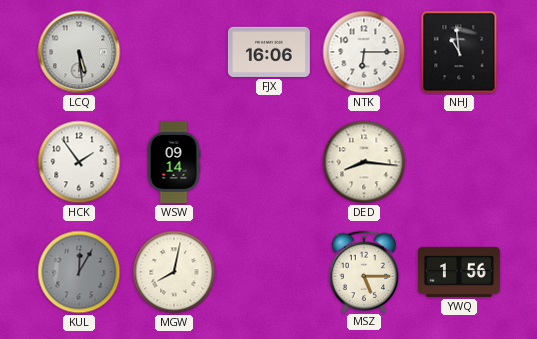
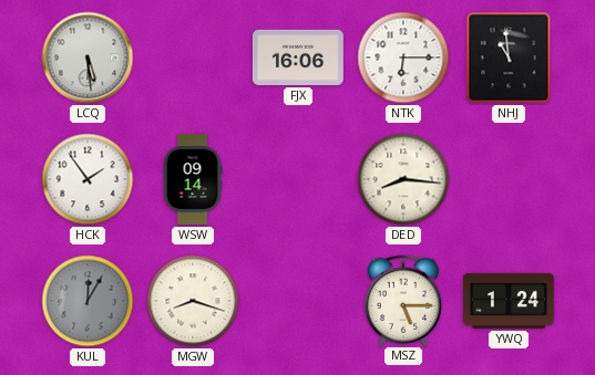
MGW: 8:02 -> 8:18
YWQ: 1:56 -> 1:24
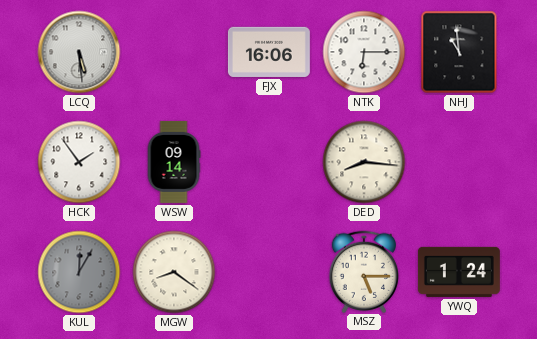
MGW: 8:18 -> 8:21
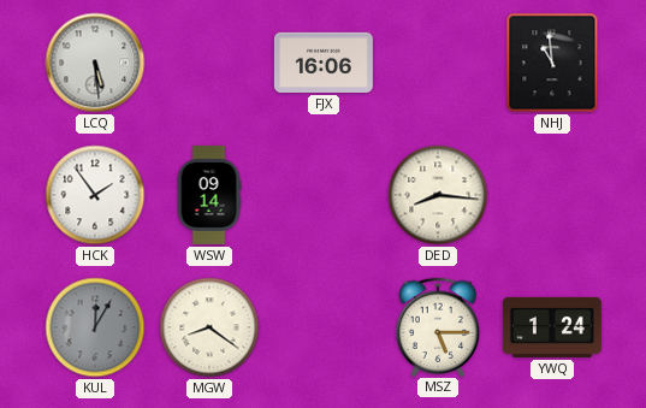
NTK: 6:15 -> none
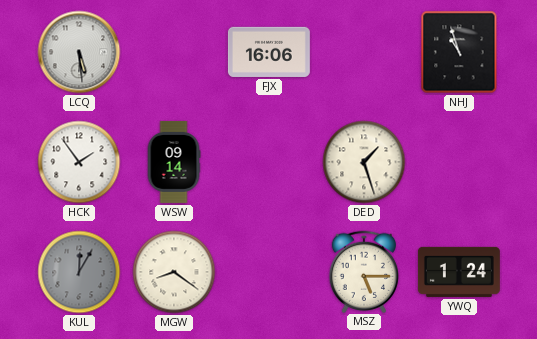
NHJ: 10:59 -> 10:57
DED: 8:16 -> 1:27
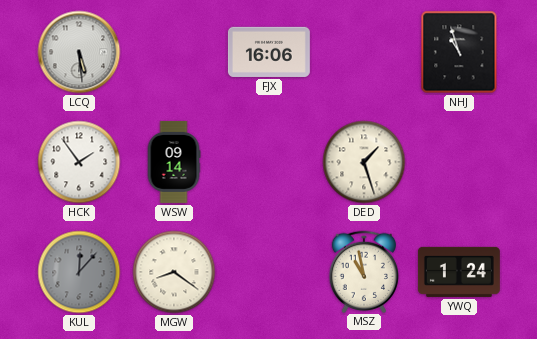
KUL: 12:05 -> 12:07
MSZ: 5:15 -> 10:58
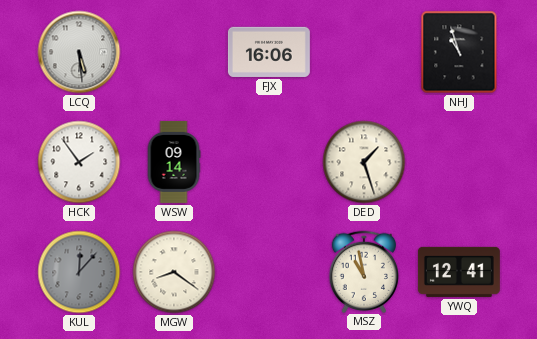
YWQ: 1:24 -> 12:41
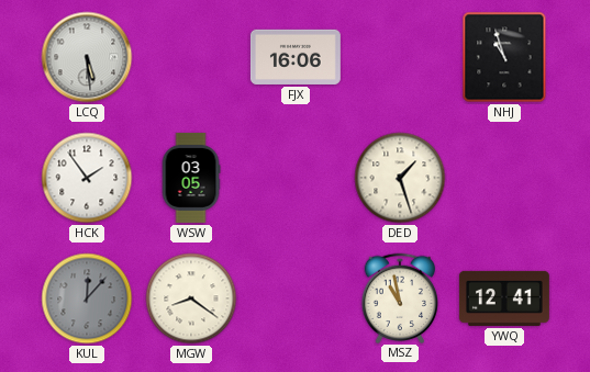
WSW: 09:14 -> 03:05
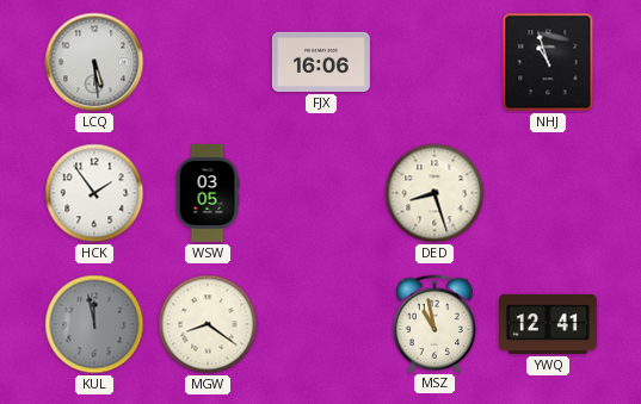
DED: 1:27 -> 8:27
KUL: 12:07 -> 11:58
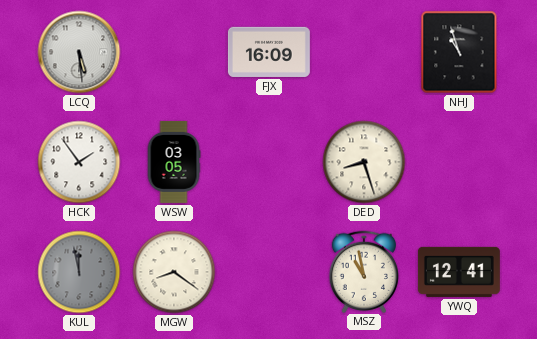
FJX: 16:06 -> 16:09
